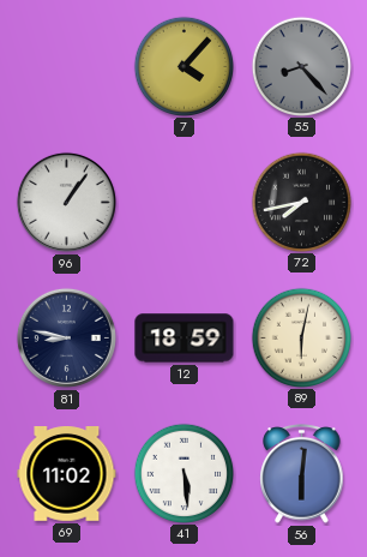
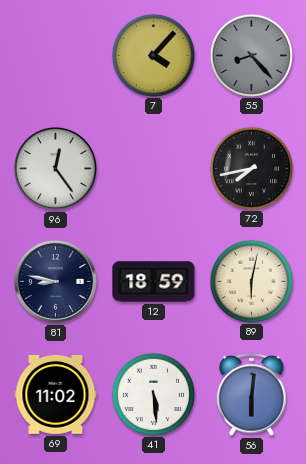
96: 1:06 -> 12:24
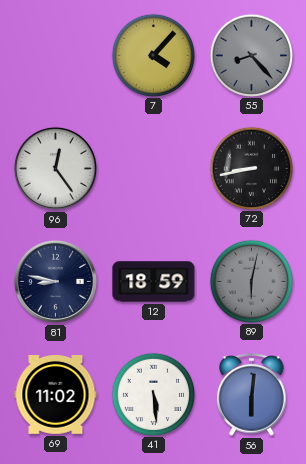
72: 7:43 -> 8:43
89 dial: cream -> grey
